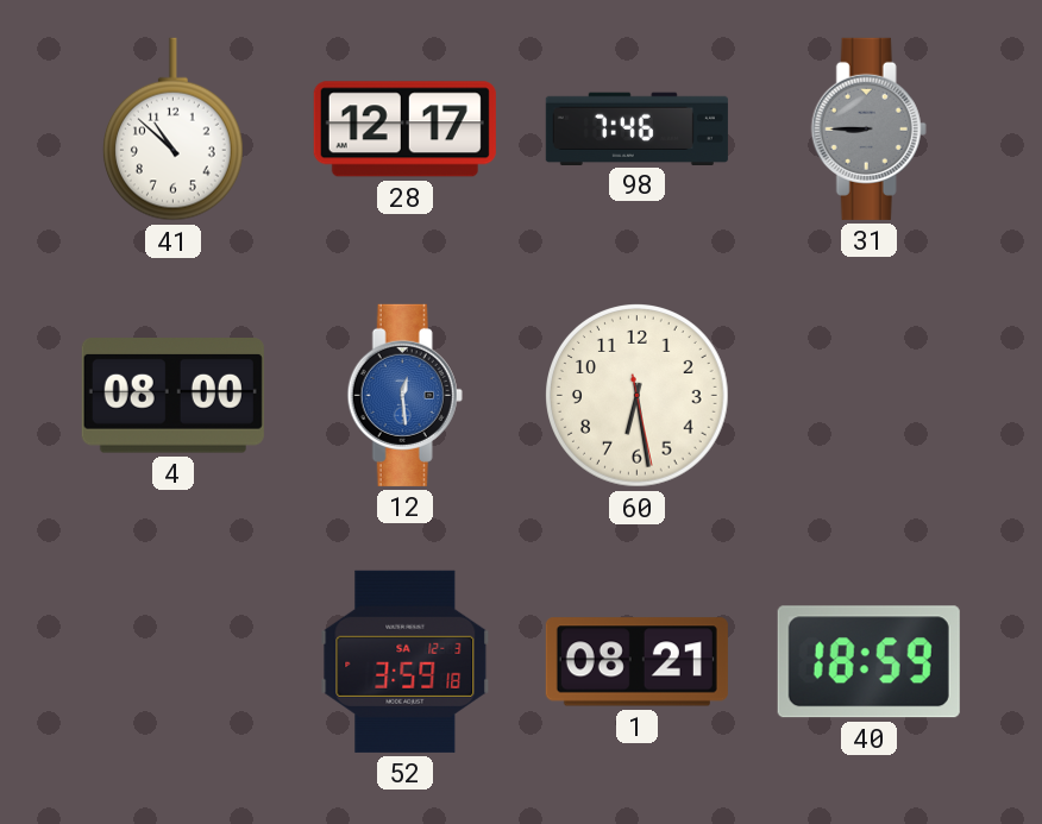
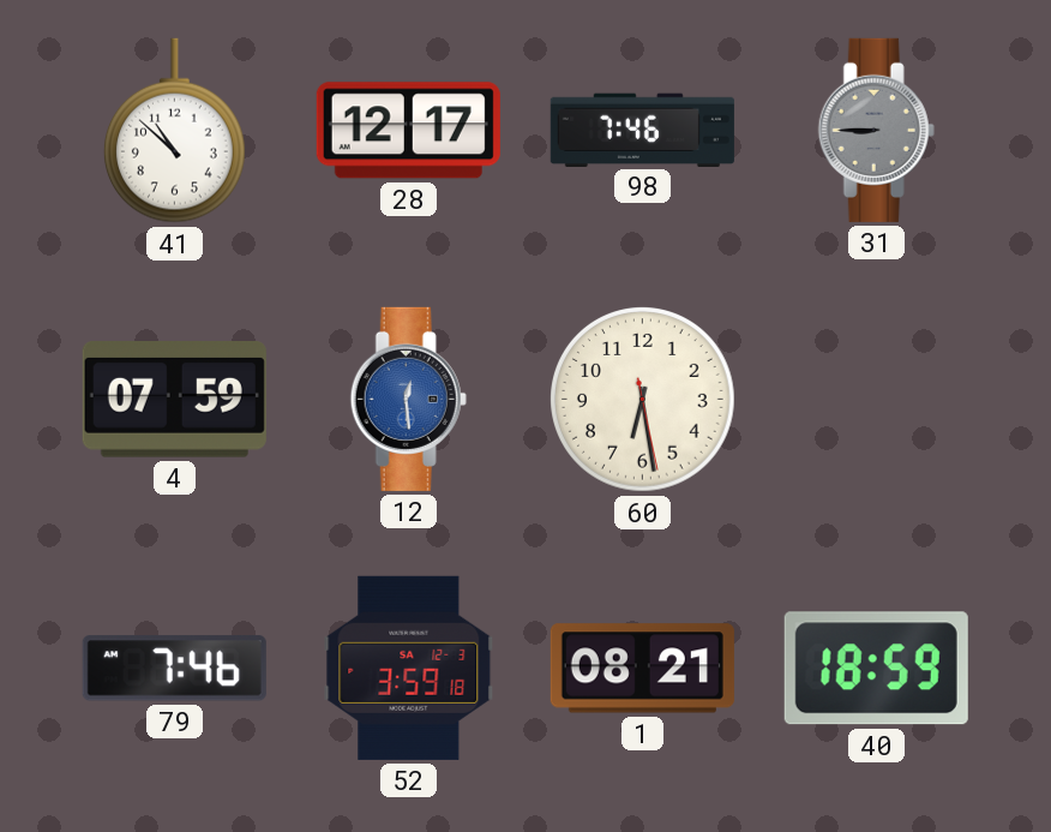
4: 08:00 -> 07:59
79: none -> 7:46
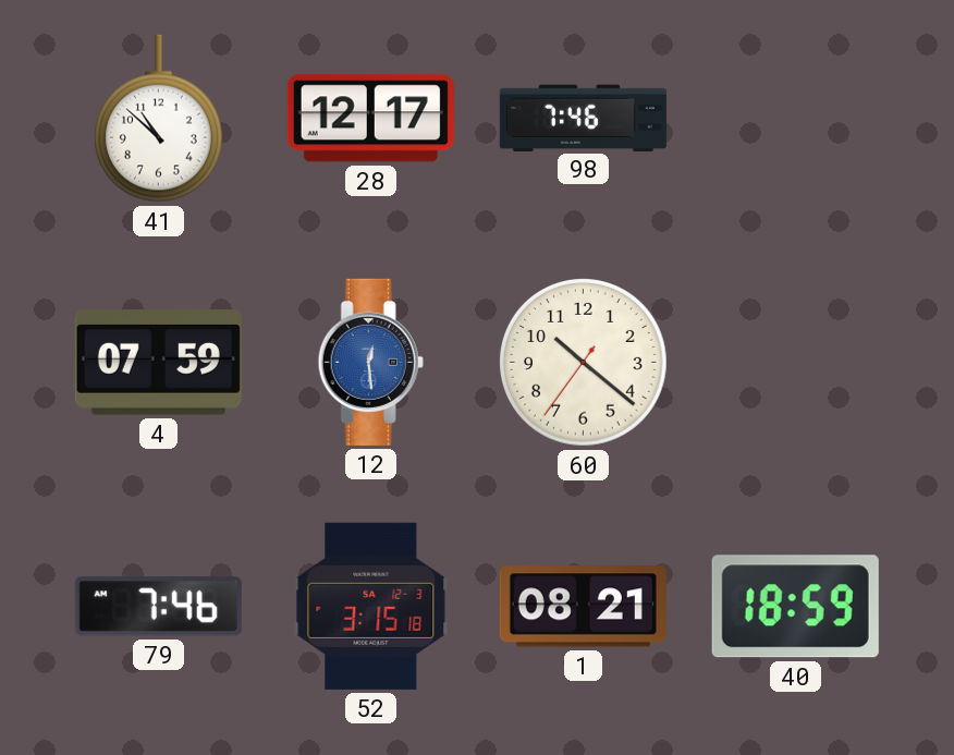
31: 8:45 -> none
60: 6:28 -> 10:21
52: 3:59 -> 3:15
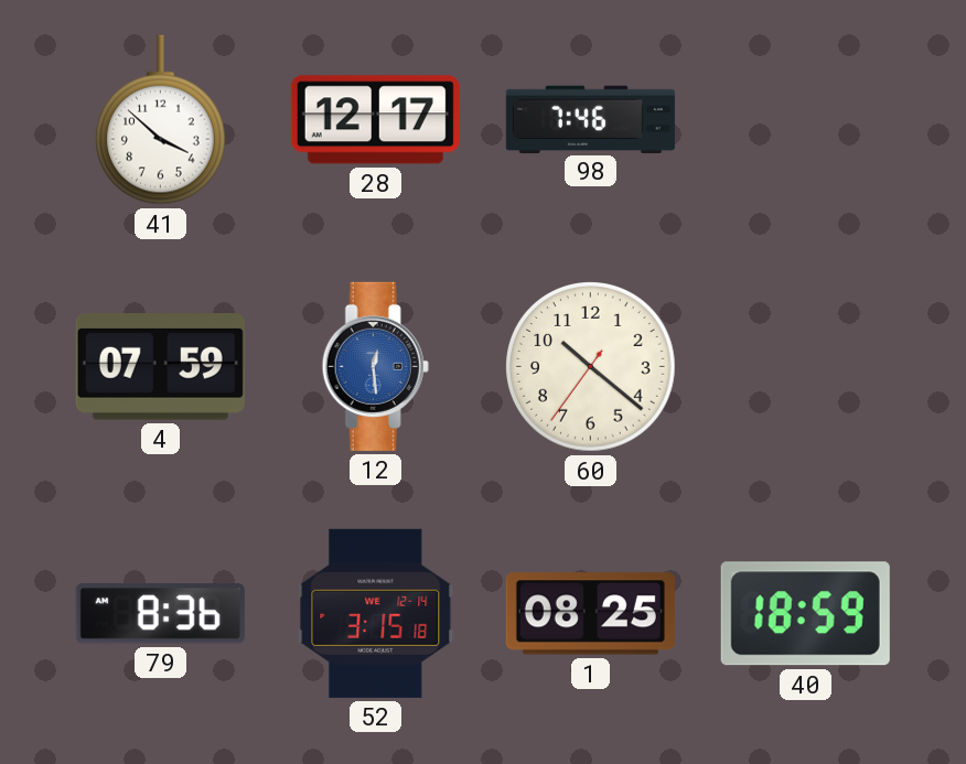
41: 10:52 -> 3:52
79: 7:46 -> 8:36
52 date: SA 12-3 -> WE 12-14
1: 08:21 -> 08:25
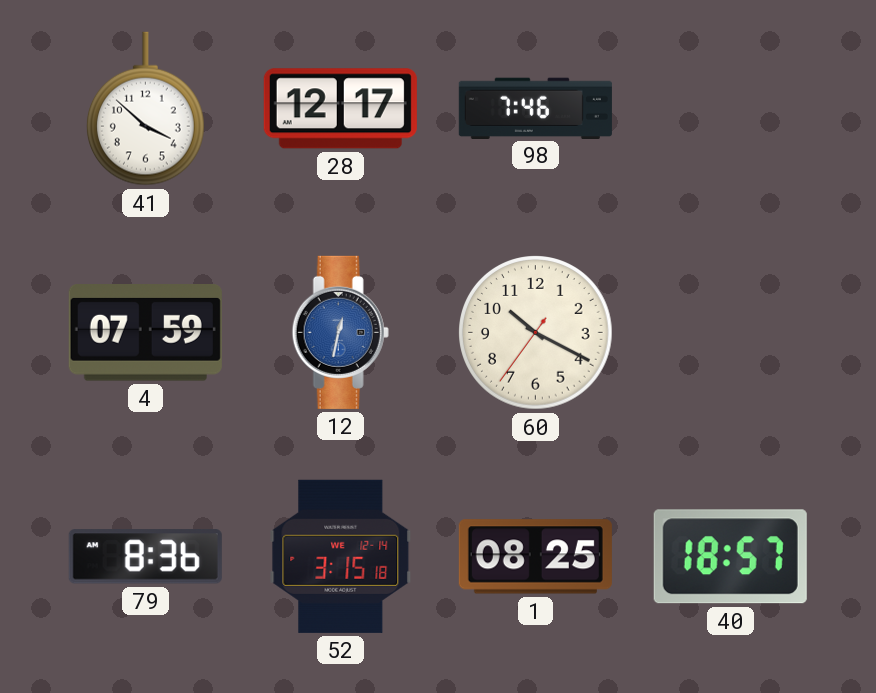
12: 12:29 -> 12:32
60: 10:21 -> 10:19
40: 18:59 -> 18:57
